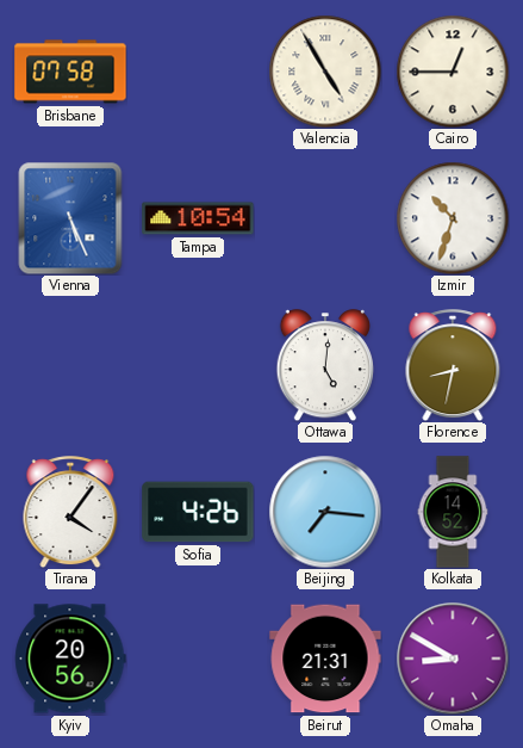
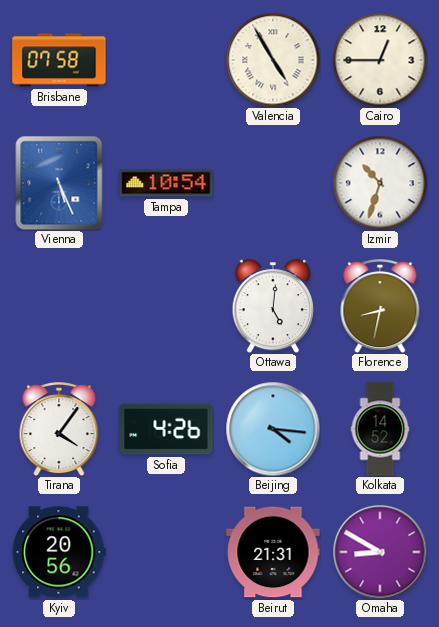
Beijing: 7:16 -> 4:16
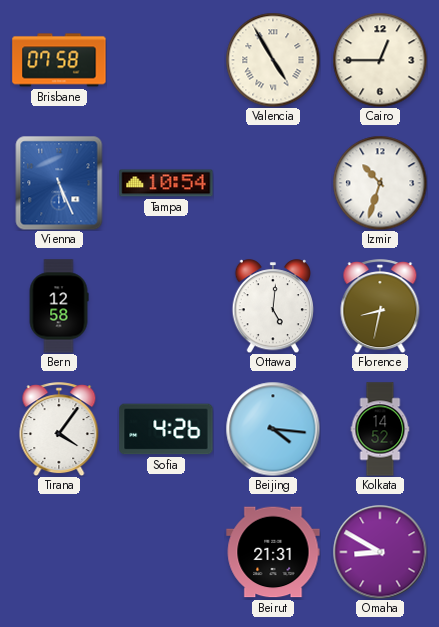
Bern: none -> 12:58
Kyiv: 20:56 -> none
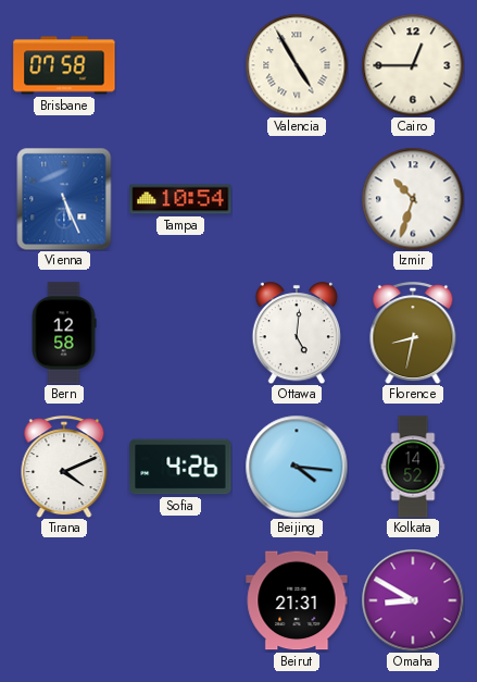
Tirana: 4:06 -> 4:11
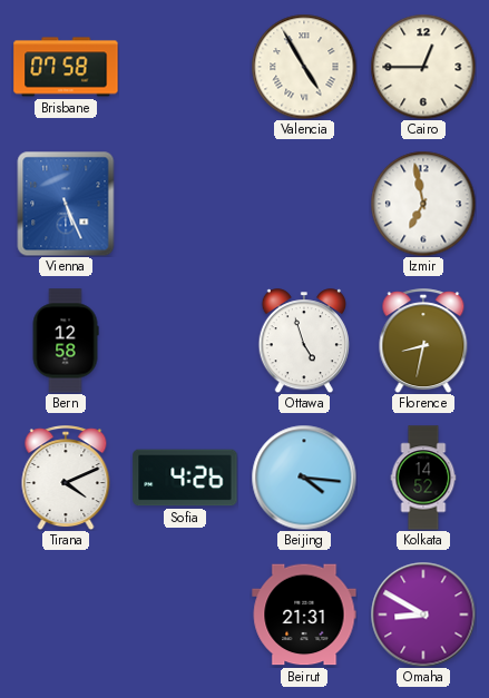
Tampa: 10:54 -> none
Izmir: 10:33 -> 6:58
Ottawa: 5:01 -> 4:57
